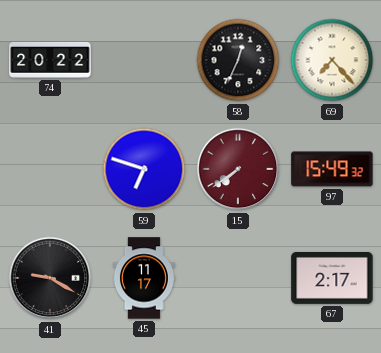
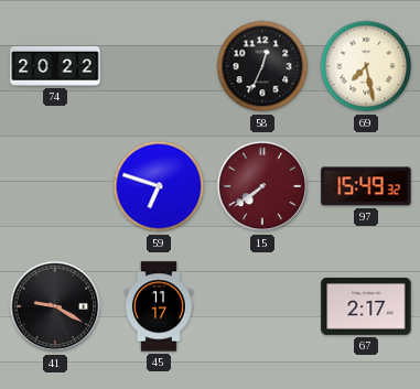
69: 7:23 -> 7:28
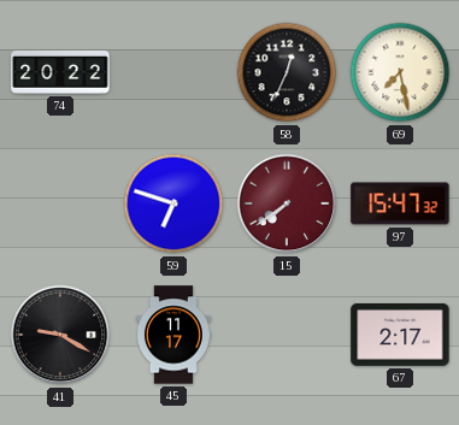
97: 15:49 -> 15:47
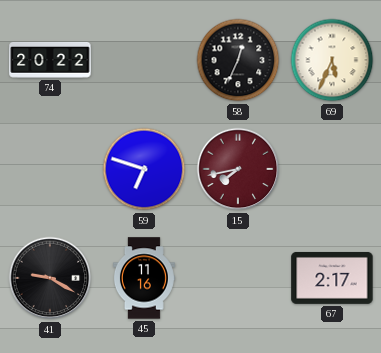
69: 7:28 -> 5:34
15: 7:39 -> 7:43
97: 15:47 -> none
45: 11:17 -> 11:16
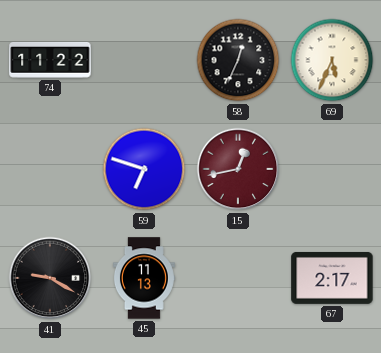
74: 20:22 -> 11:22
15: 7:43 -> 12:43
45: 11:16 -> 11:13
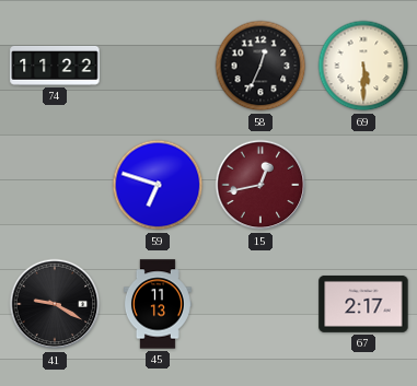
69: 5:34 -> 5:30
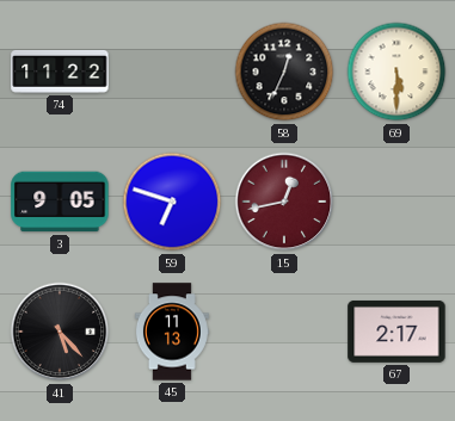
3: none -> 9:05
41: 9:20 -> 5:23
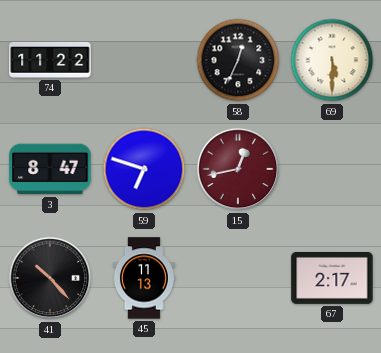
3: 9:05 -> 8:47
41: 5:23 -> 10:23
